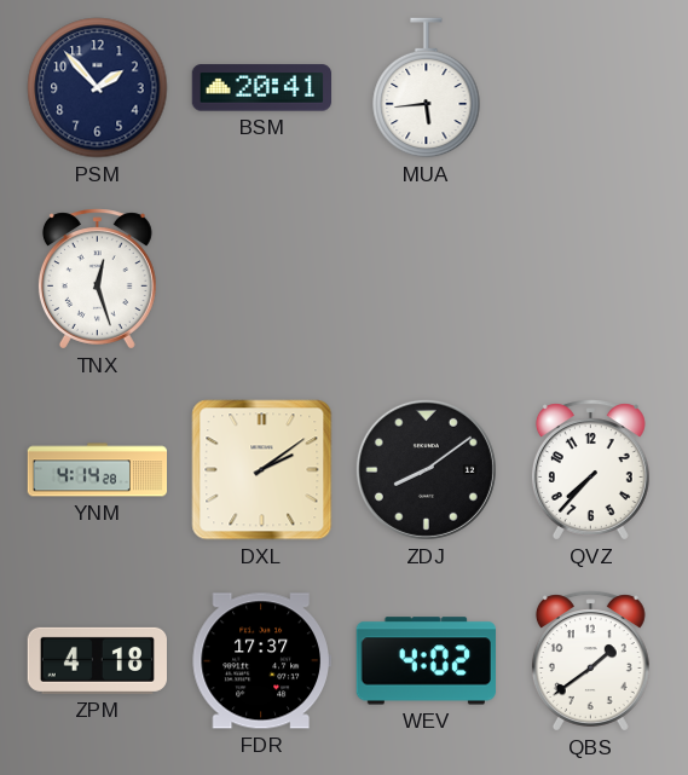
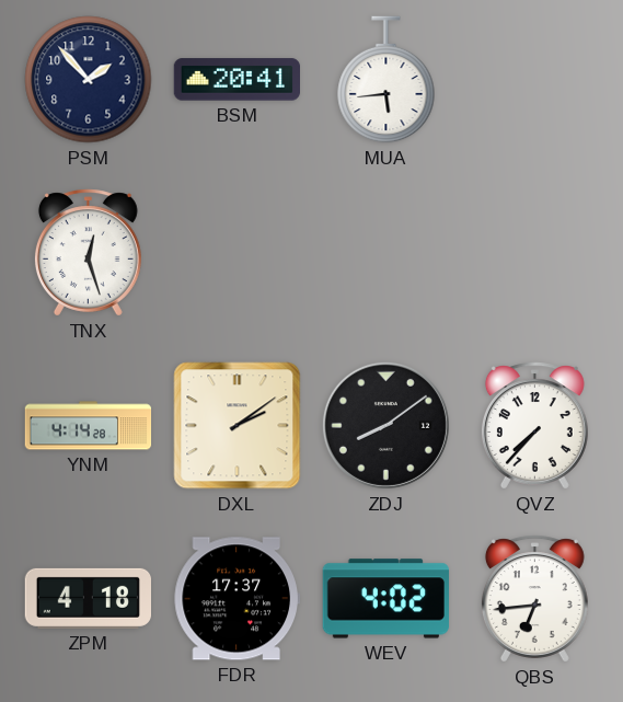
QBS: 1:39 -> 6:44
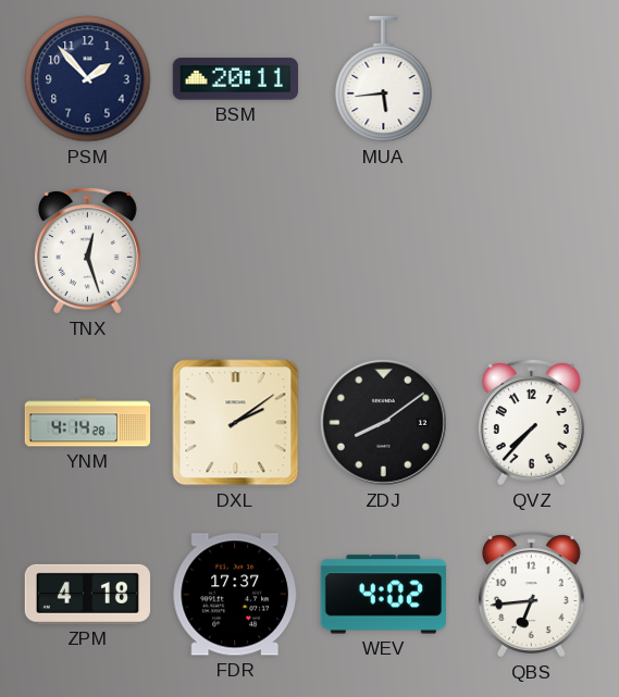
BSM: 20:41 -> 20:11
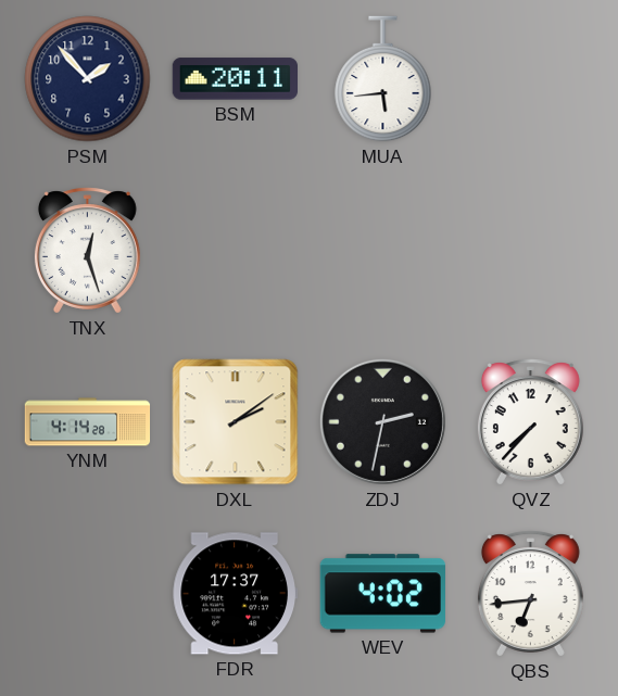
ZDJ: 8:09 -> 2:32
ZPM: 4:18 -> none
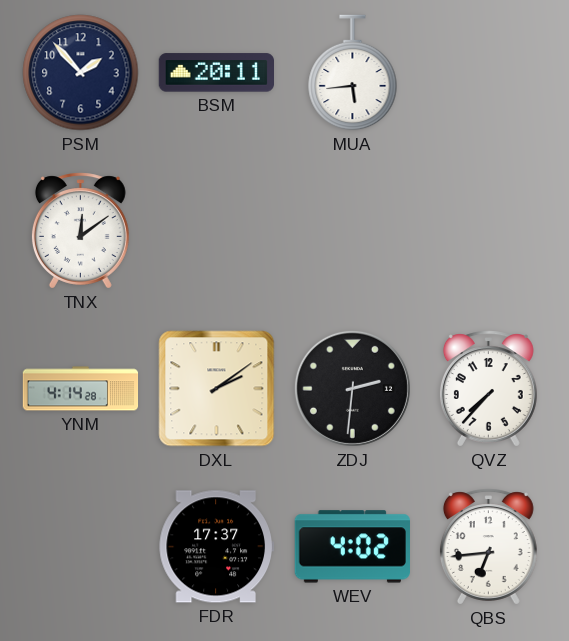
TNX: 12:27 -> 12:09
ZDJ: 2:32 -> 2:31
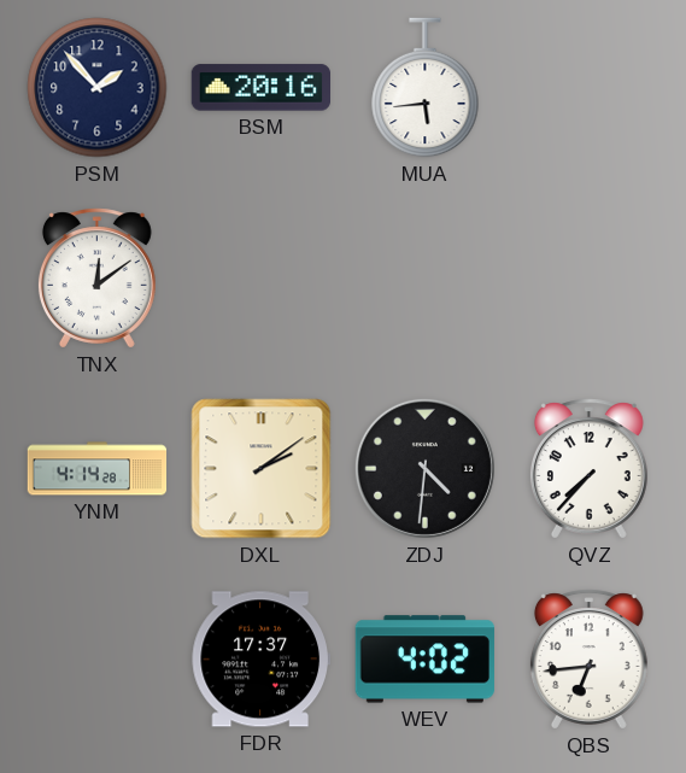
BSM: 20:11 -> 20:16
ZDJ: 2:31 -> 4:31
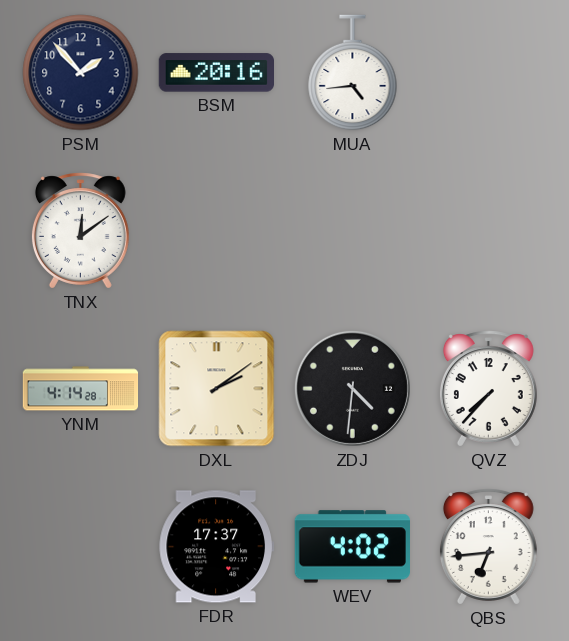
MUA: 5:44 -> 4:44
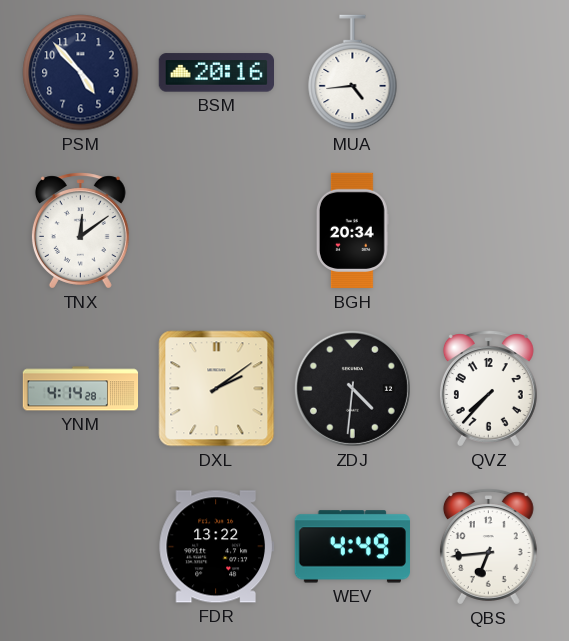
PSM: 1:53 -> 4:53
BGH: none -> 20:34
FDR: 17:37 -> 13:22
WEV: 4:02 -> 4:49
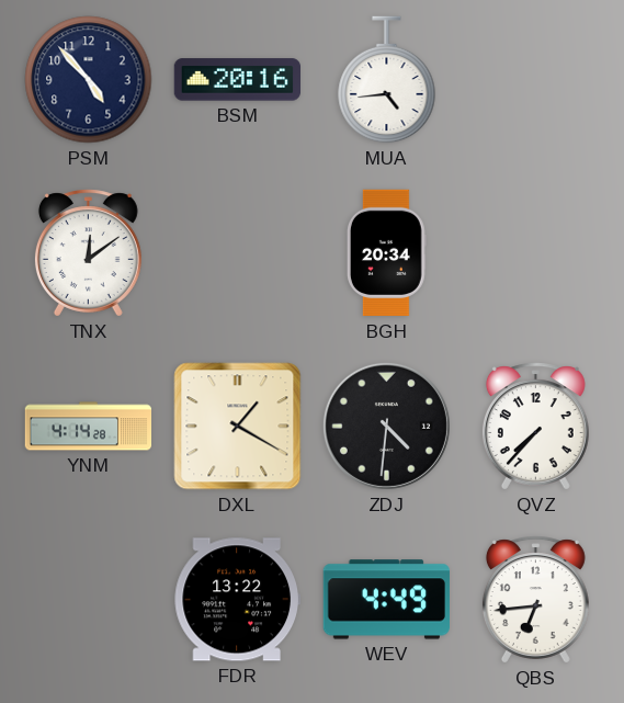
DXL: 2:09 -> 1:20
